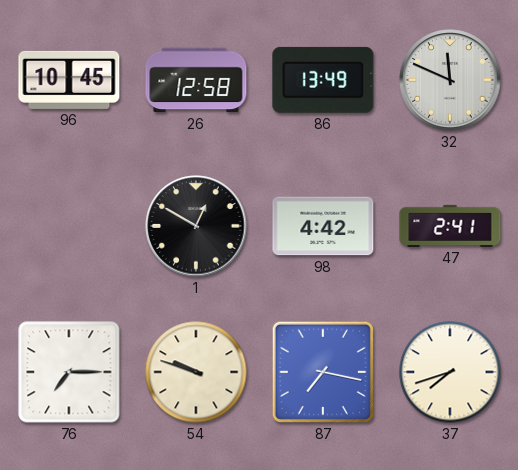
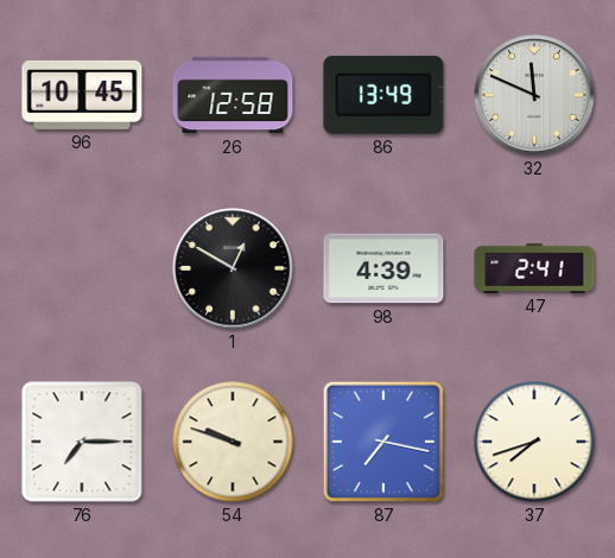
98: 4:42 -> 4:39
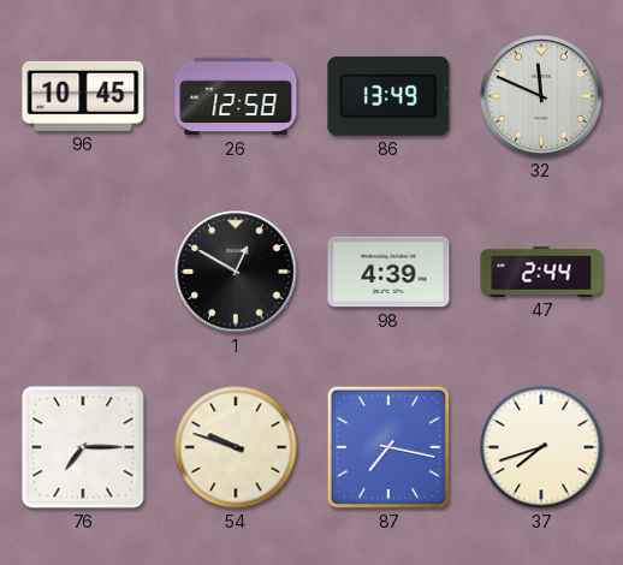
47: 2:41 -> 2:44
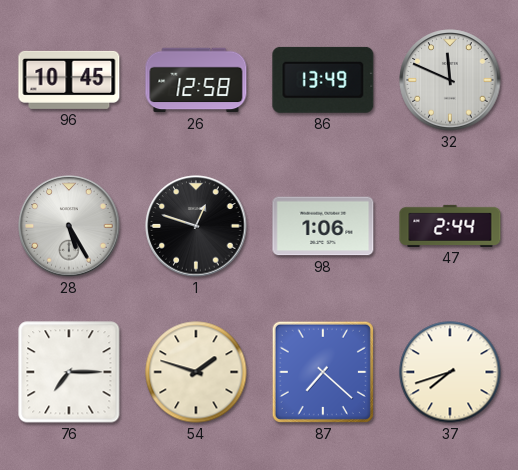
28: none -> 5:25
1: 12:50 -> 12:48
98: 4:39 -> 1:06
54: 9:48 -> 1:48
87: 7:17 -> 7:22
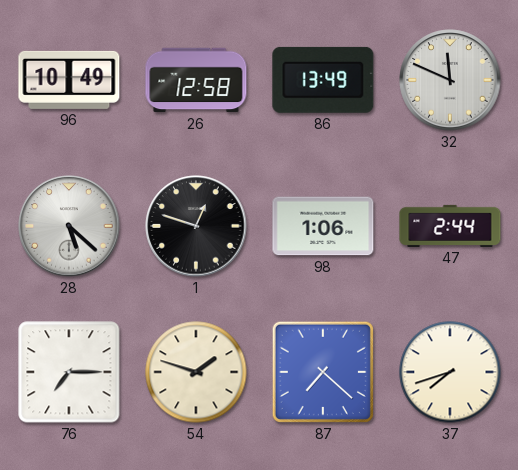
96: 10:45 -> 10:49
28: 5:25 -> 5:22
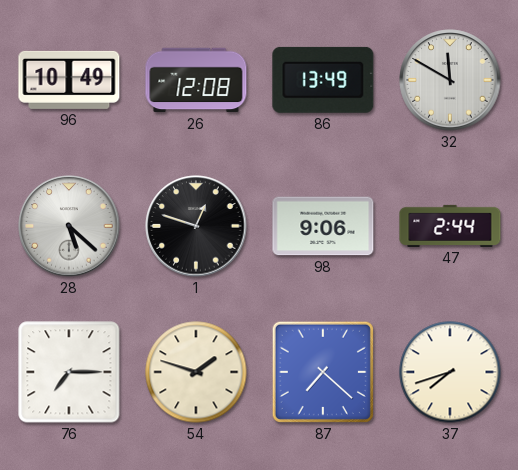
26: 12:58 -> 12:08
32: 11:49 -> 11:50
98: 1:06 -> 9:06
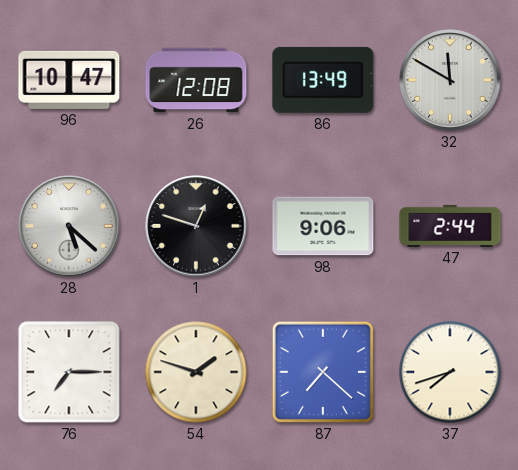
96: 10:49 -> 10:47
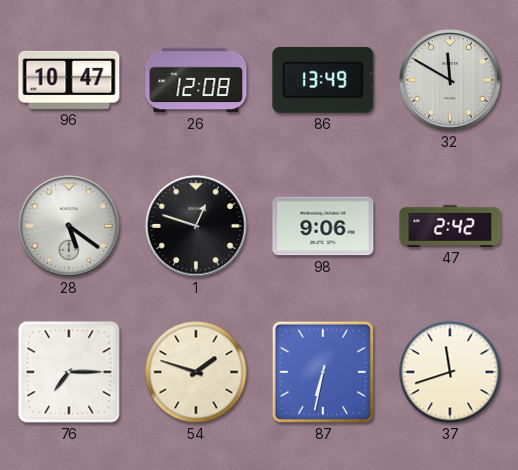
28: 5:22 -> 5:21
47: 2:44 -> 2:42
87: 7:22 -> 6:32
37: 7:42 -> 11:42
